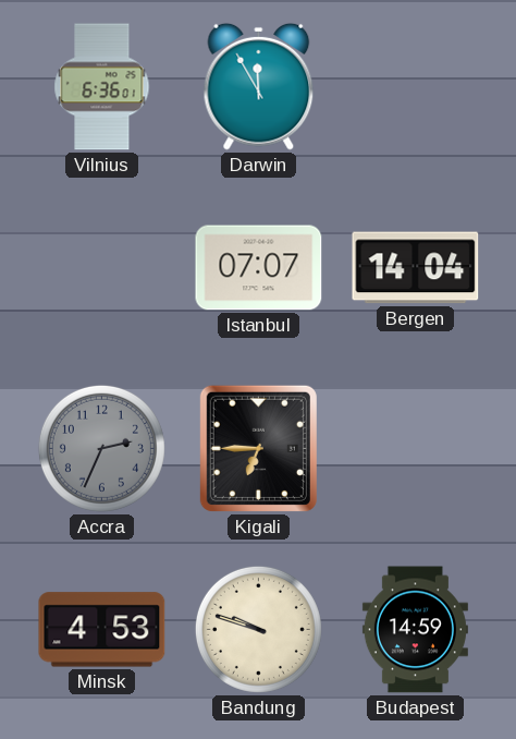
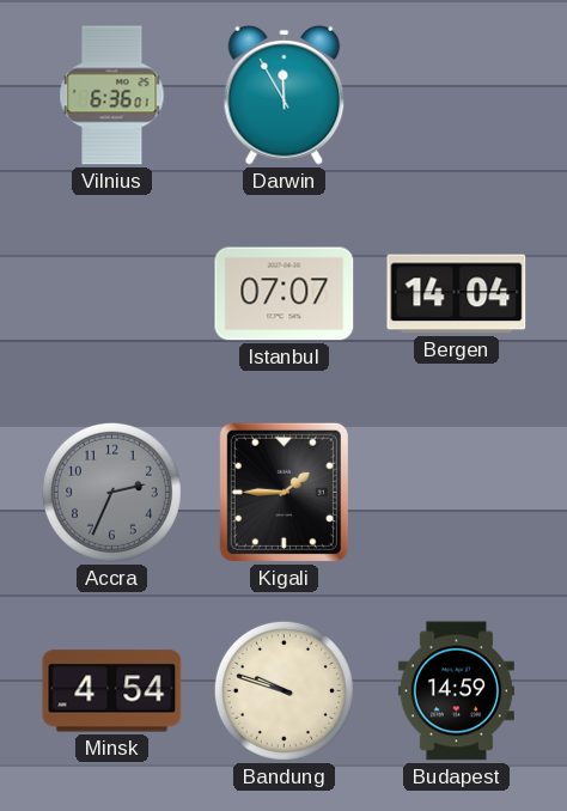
Kigali: 6:45 -> 1:45
Minsk: 4:53 -> 4:54
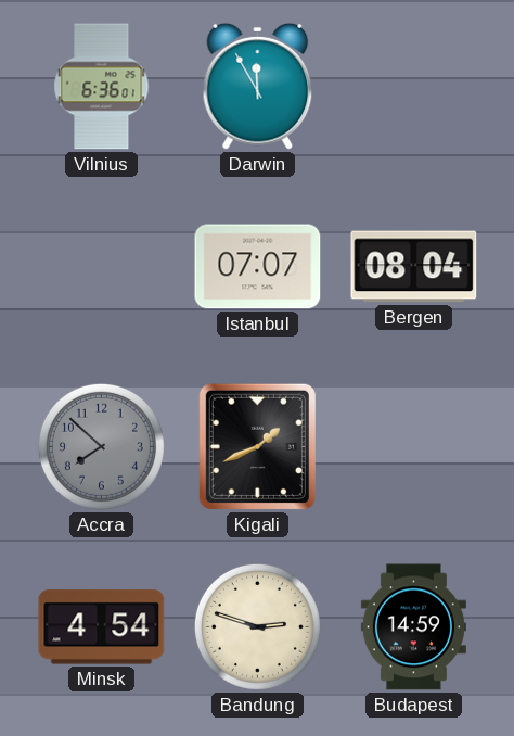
Bergen: 14:04 -> 08:04
Accra: 2:34 -> 7:52
Kigali: 1:45 -> 1:41
Bandung: 9:48 -> 2:48
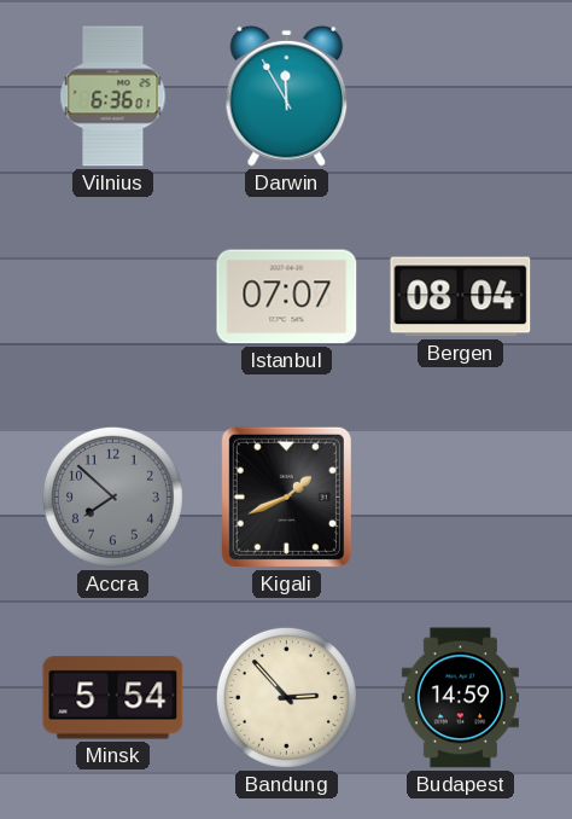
Minsk: 4:54 -> 5:54
Bandung: 2:48 -> 2:53
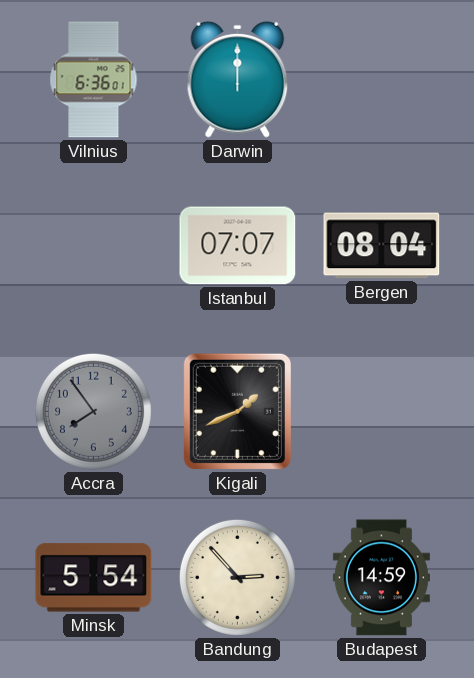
Darwin: 11:55 -> 12:00
Accra: 7:52 -> 7:54
